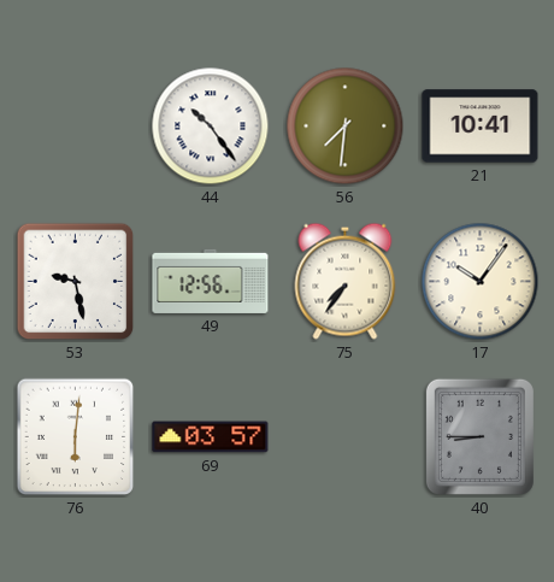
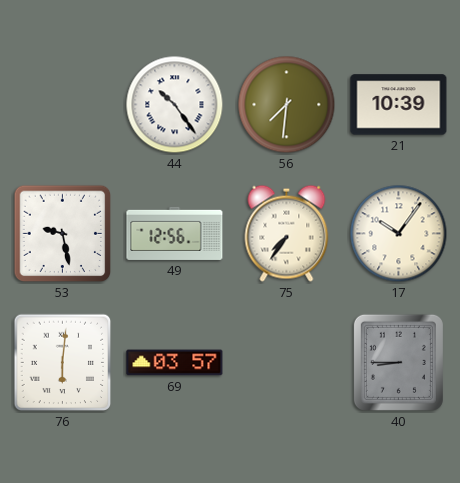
21: 10:41 -> 10:39
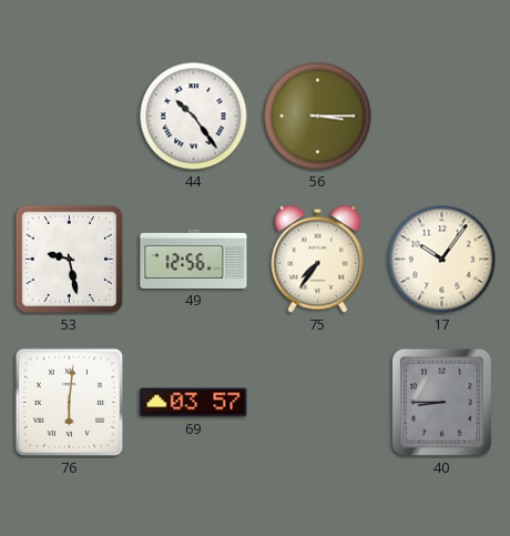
56: 7:31 -> 3:15
21: 10:39 -> none
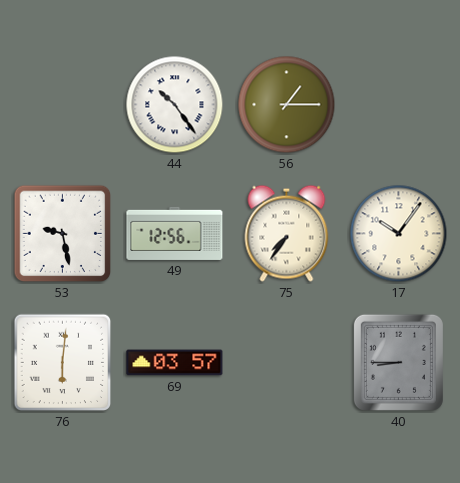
56: 3:15 -> 1:15
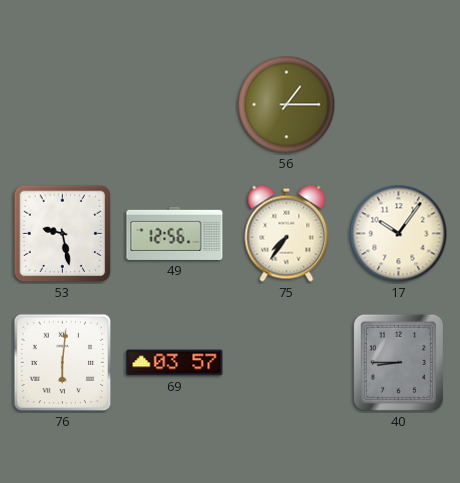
44: 10:24 -> none
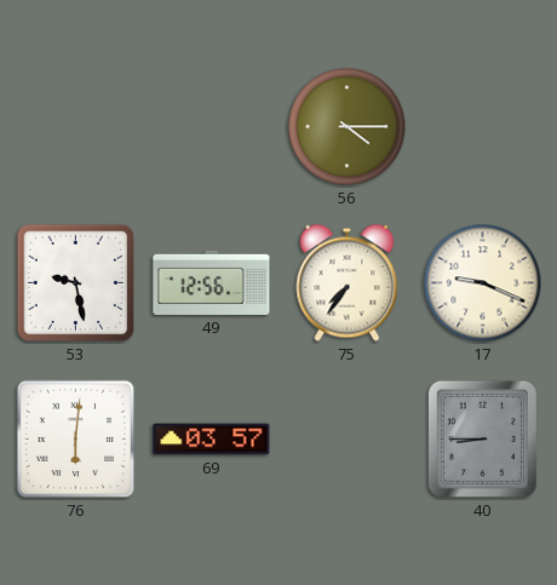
56: 1:15 -> 4:15
17: 10:06 -> 9:19
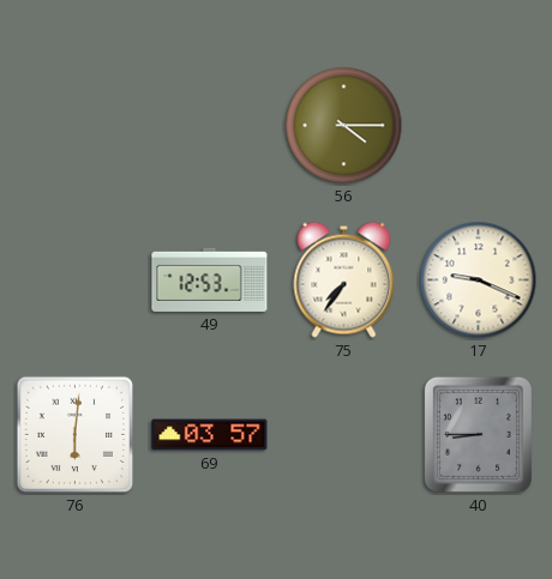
53: 9:28 -> none
49: 12:56 -> 12:53
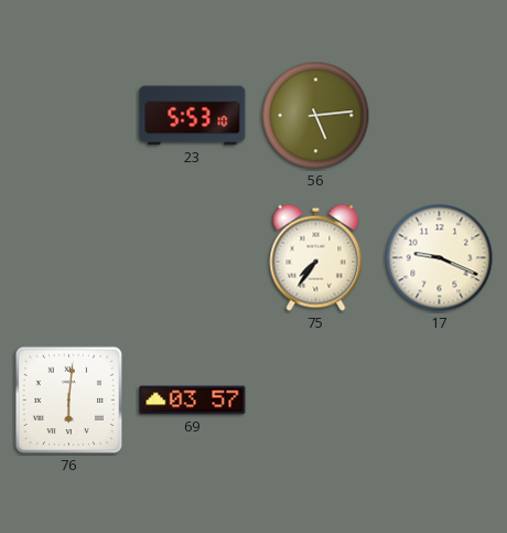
23: none -> 5:53
56: 4:15 -> 5:14
49: 12:53 -> none
40: 8:45 -> none
